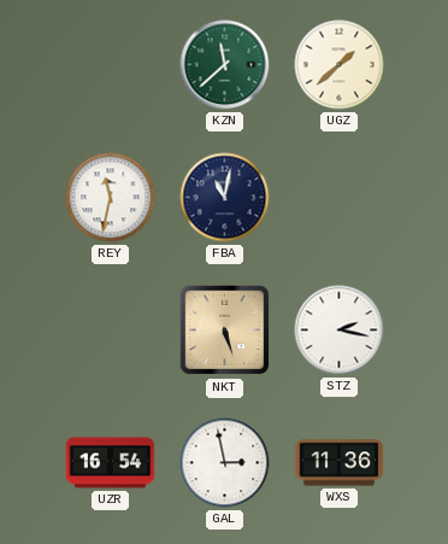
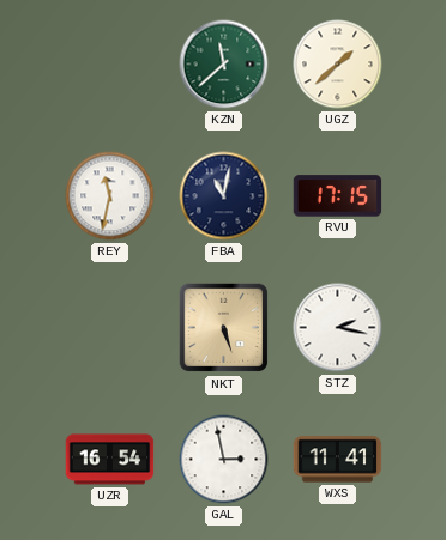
RVU: none -> 17:15
WXS: 11:36 -> 11:41
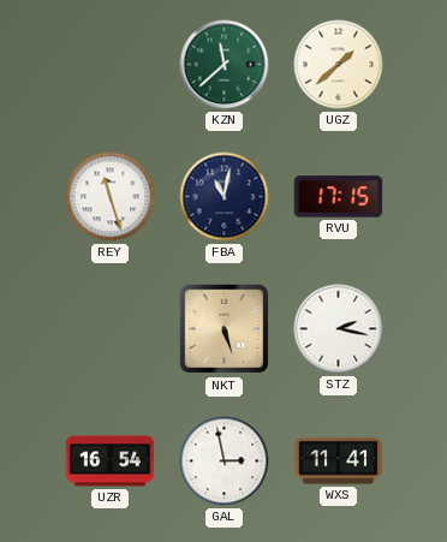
REY: 11:32 -> 11:27
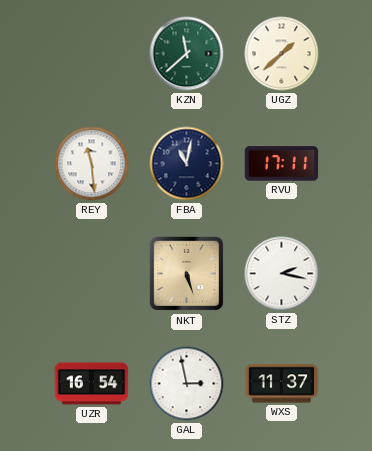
REY: 11:27 -> 11:29
RVU: 17:15 -> 17:11
WXS: 11:41 -> 11:37
